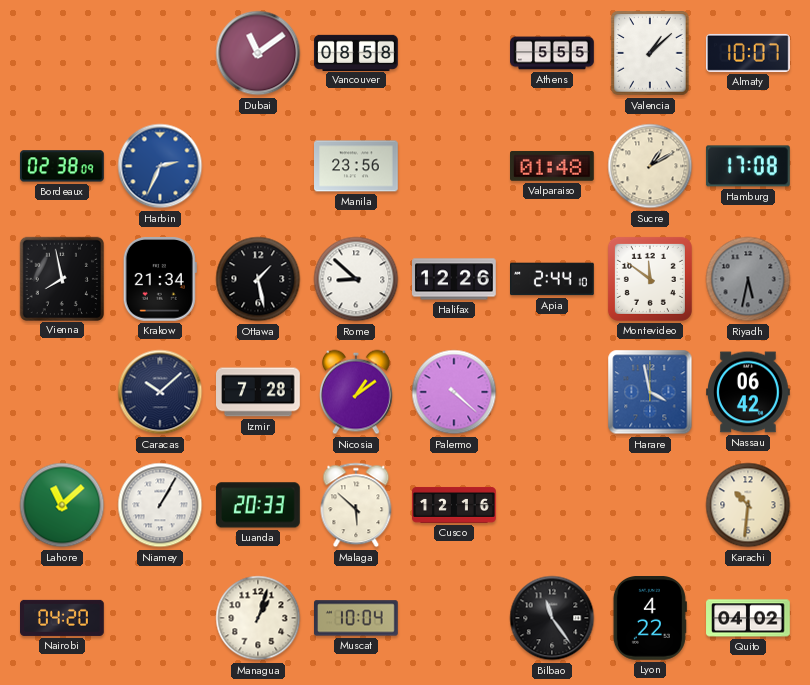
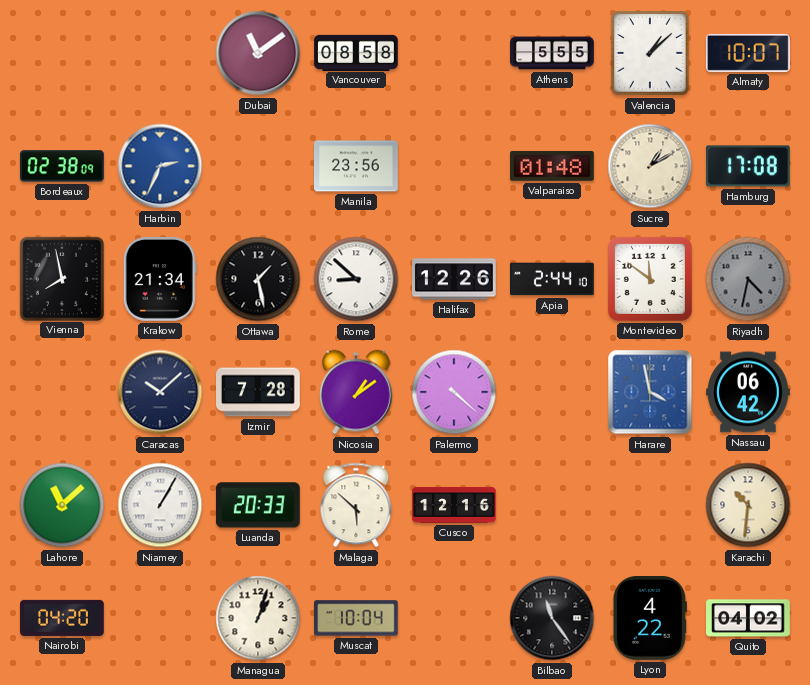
Riyadh: 5:32 -> 4:32
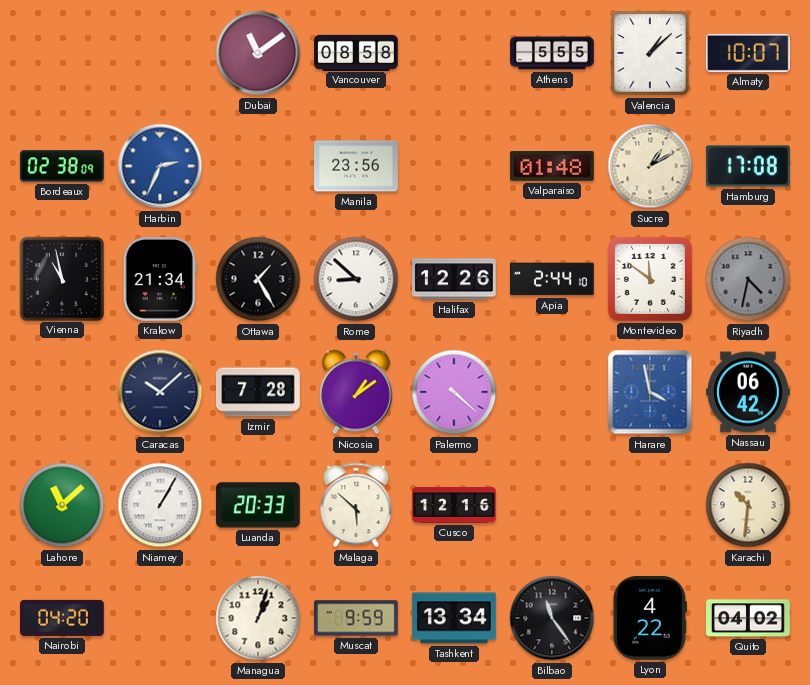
Vienna: 7:58 -> 10:58
Ottawa: 1:28 -> 1:25
Muscat: 10:04 -> 9:59
Tashkent: none -> 13:34
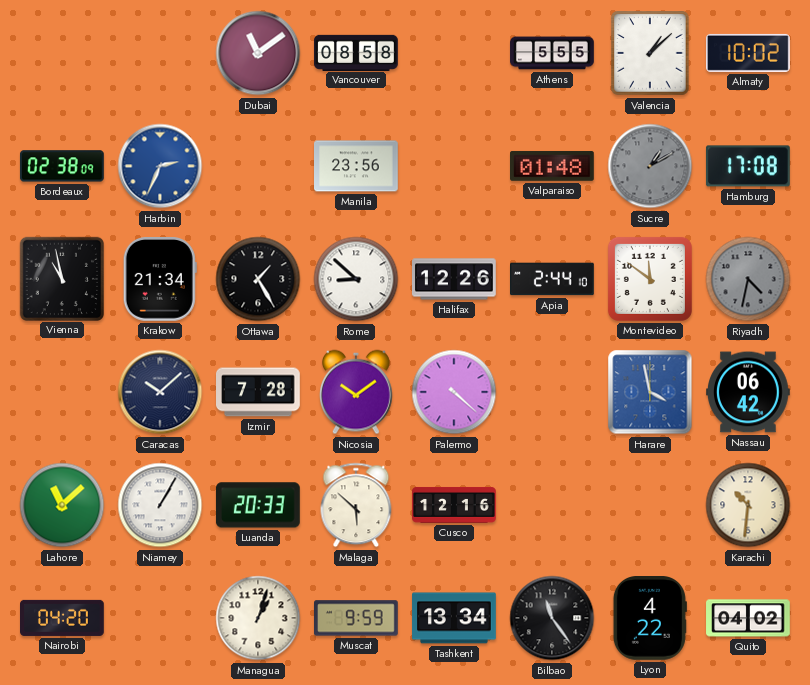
Almaty: 10:07 -> 10:02
Sucre dial: cream -> grey
Nicosia: 1:09 -> 10:09
